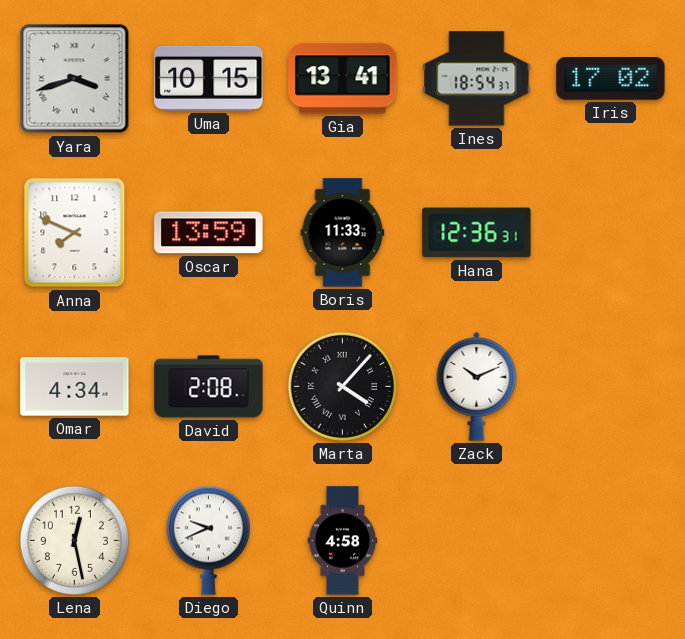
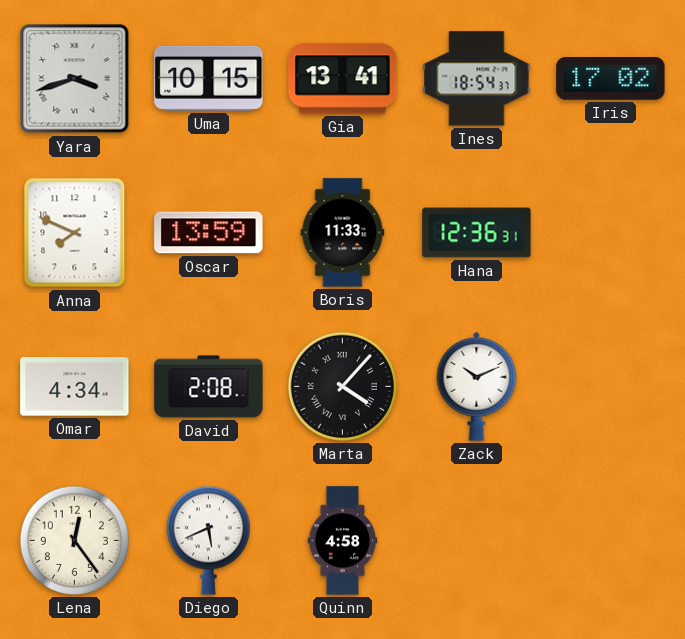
Lena: 12:28 -> 12:24
Diego: 9:41 -> 5:41
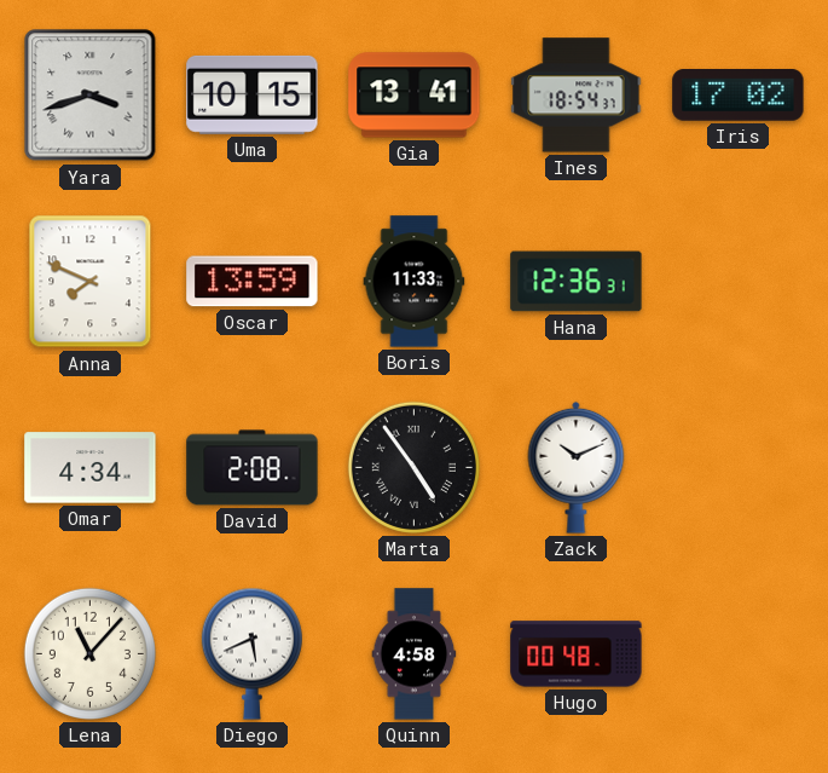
Marta: 4:07 -> 4:54
Lena: 12:24 -> 11:07
Hugo: none -> 00:48
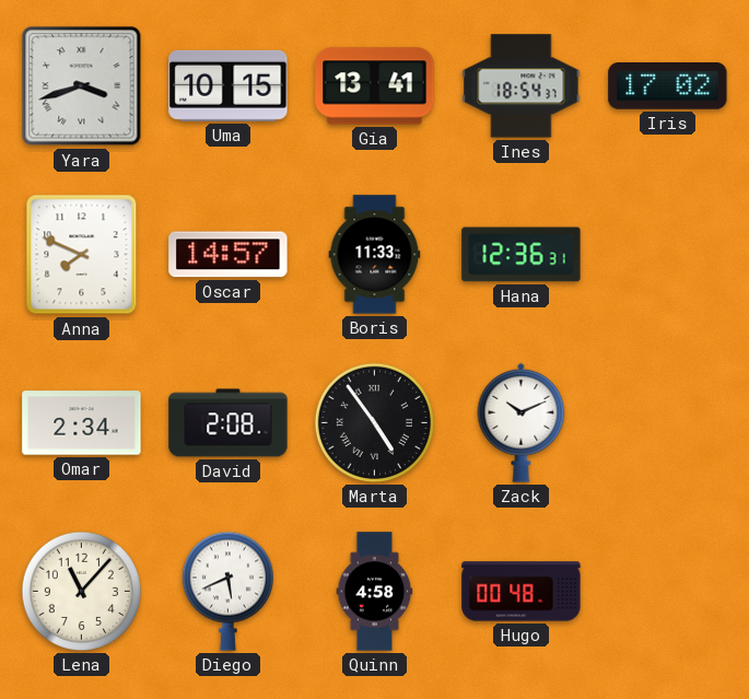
Oscar: 13:59 -> 14:57
Omar: 4:34 -> 2:34
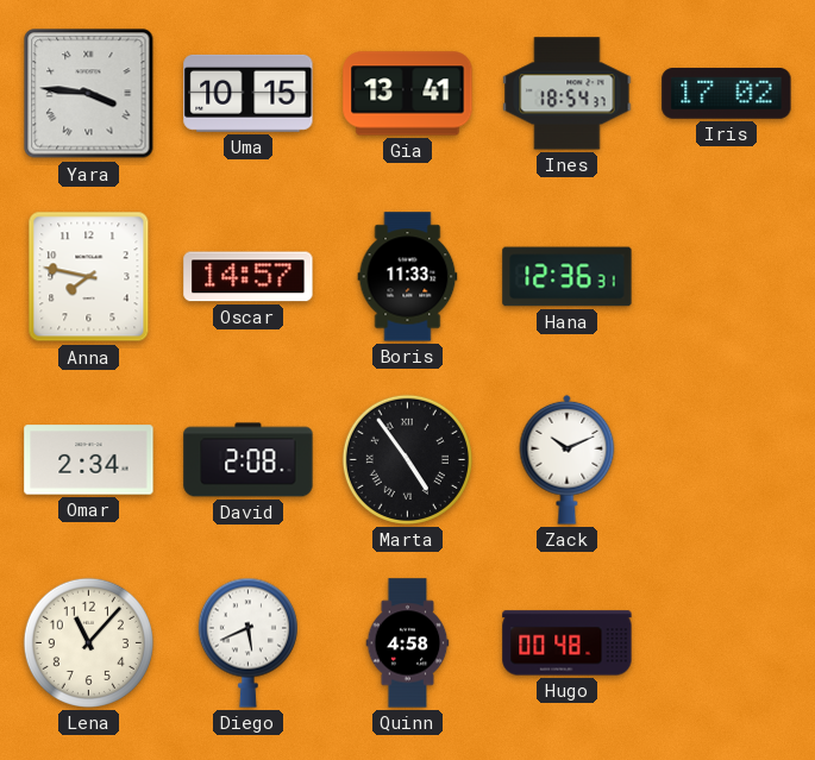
Yara: 3:42 -> 3:46
Anna: 7:49 -> 7:47
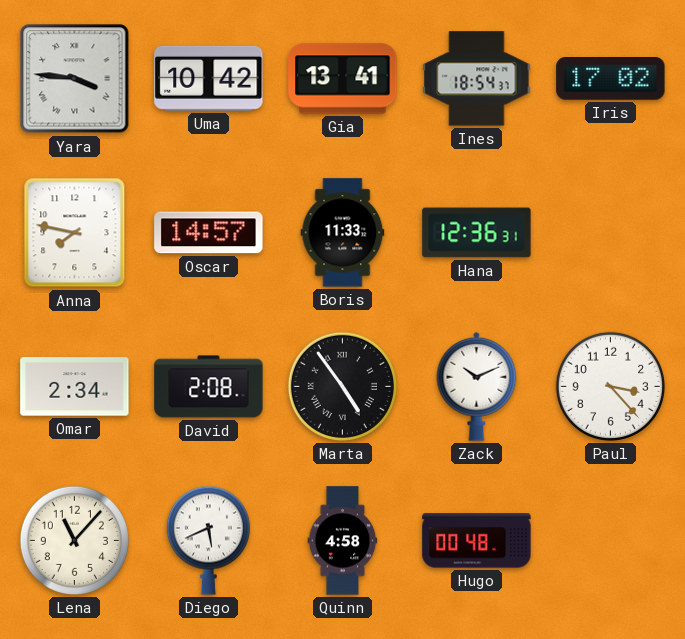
Uma: 10:15 -> 10:42
Paul: none -> 3:23
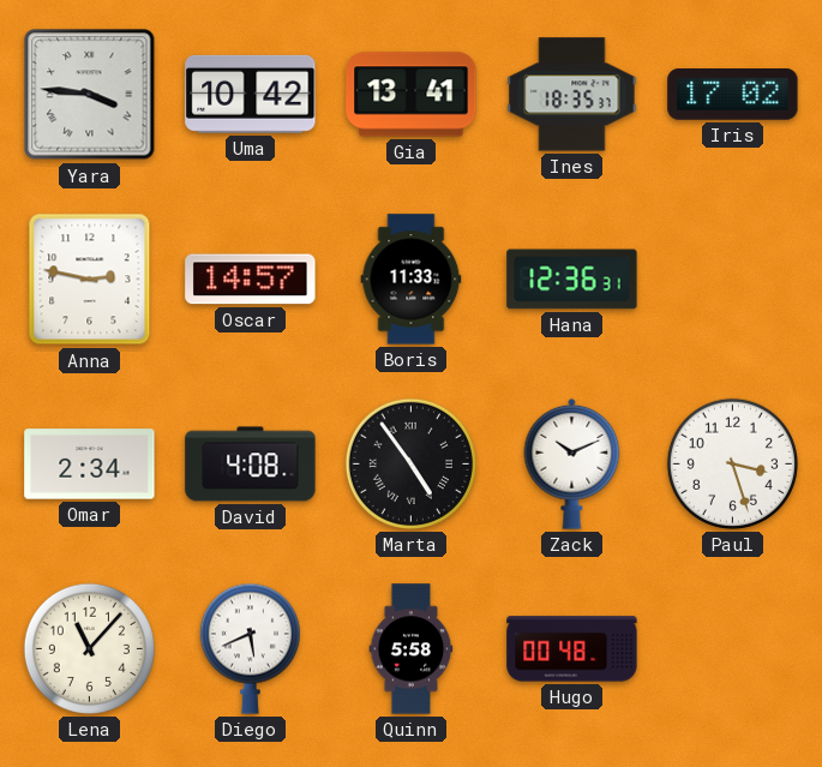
Ines: 18:54 -> 18:35
Anna: 7:47 -> 2:47
David: 2:08 -> 4:08
Paul: 3:23 -> 3:27
Quinn: 4:58 -> 5:58
